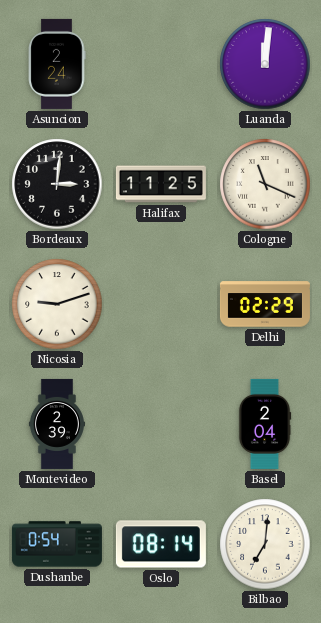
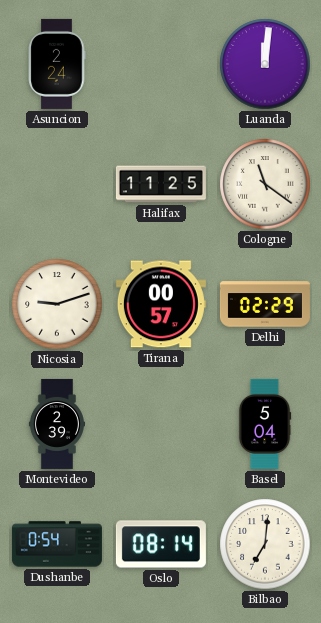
Bordeaux: 3:01 -> none
Cologne: 11:19 -> 11:21
Tirana: none -> 00:57
Basel: 2:04 -> 5:04
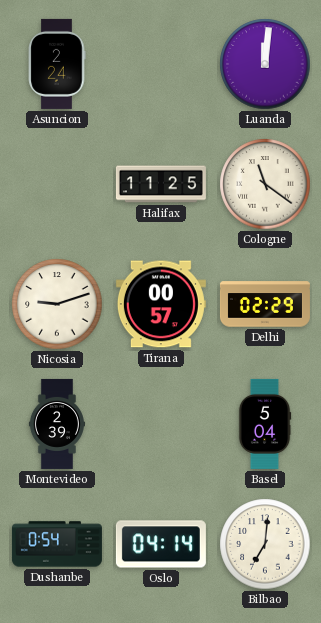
Oslo: 08:14 -> 04:14
